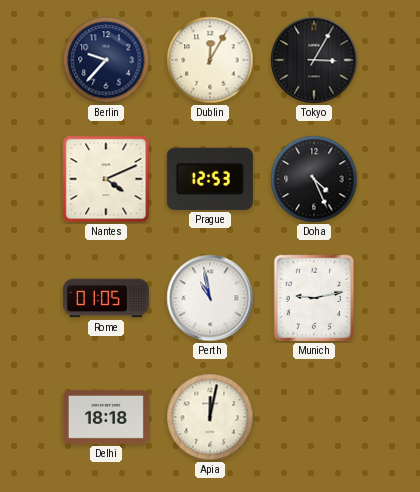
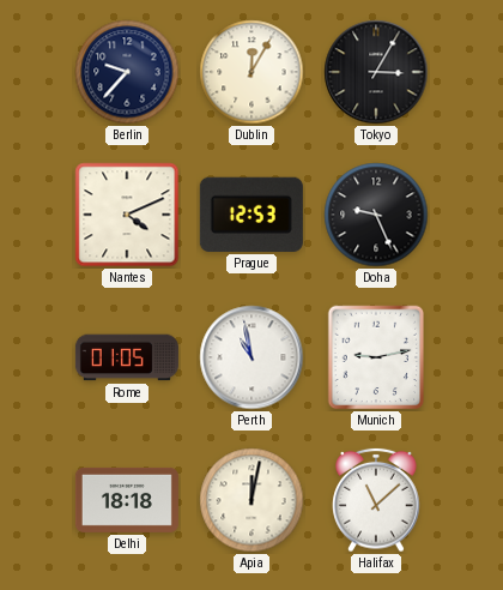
Doha: 4:26 -> 9:26
Halifax: none -> 11:08
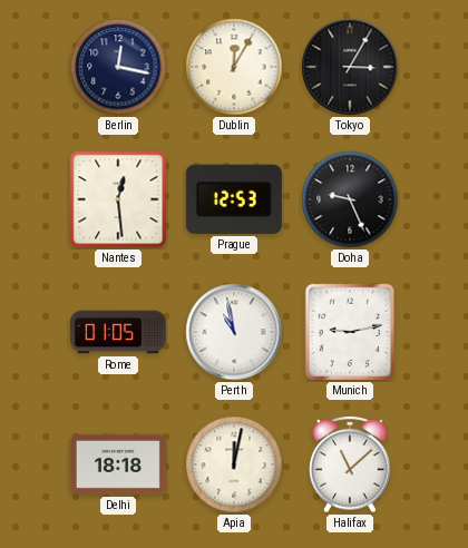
Berlin: 9:37 -> 12:17
Nantes: 4:11 -> 12:29
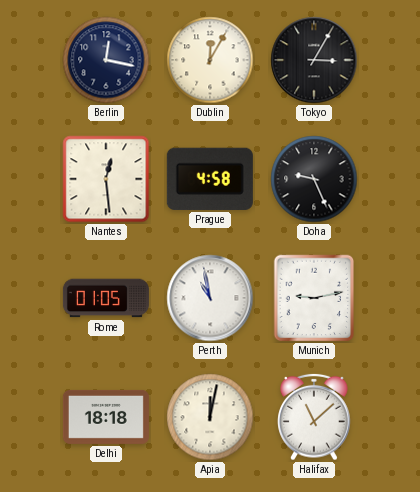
Prague: 12:53 -> 4:58
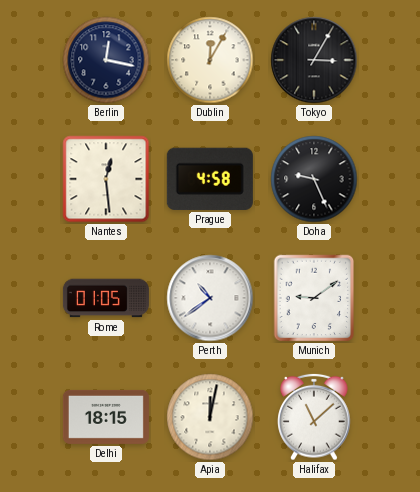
Perth: 10:58 -> 10:39
Munich: 9:13 -> 9:09
Delhi: 18:18 -> 18:15
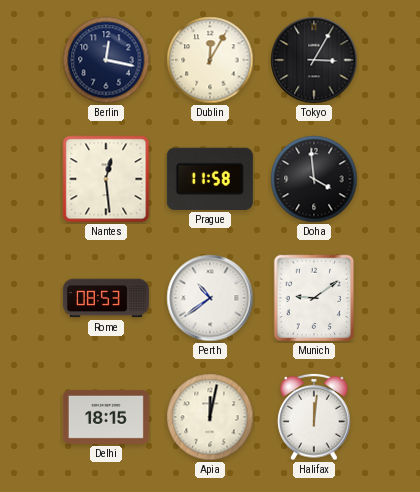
Prague: 4:58 -> 11:58
Doha: 9:26 -> 3:59
Rome: 01:05 -> 08:53
Halifax: 11:08 -> 12:01
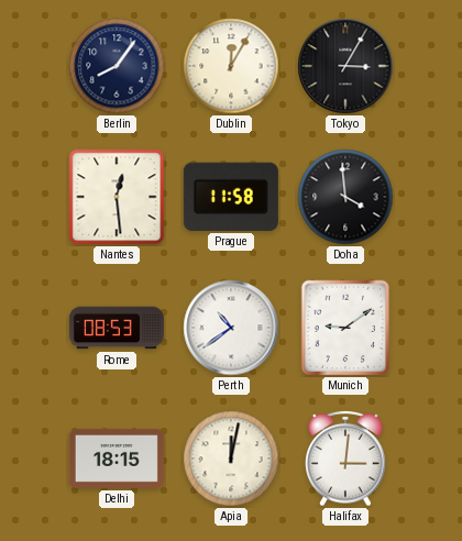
Berlin: 12:17 -> 8:06
Halifax: 12:01 -> 3:01
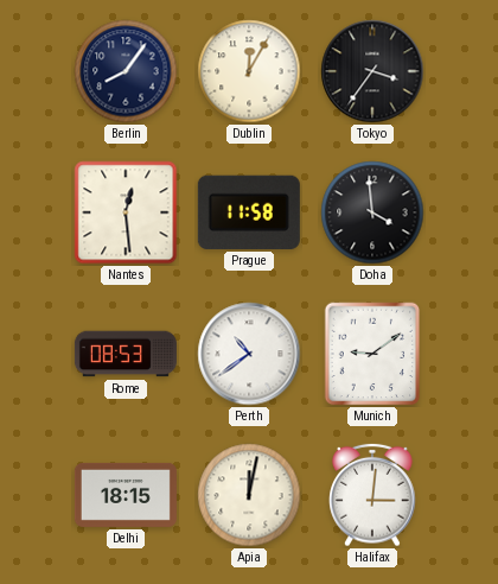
Tokyo: 3:05 -> 3:36
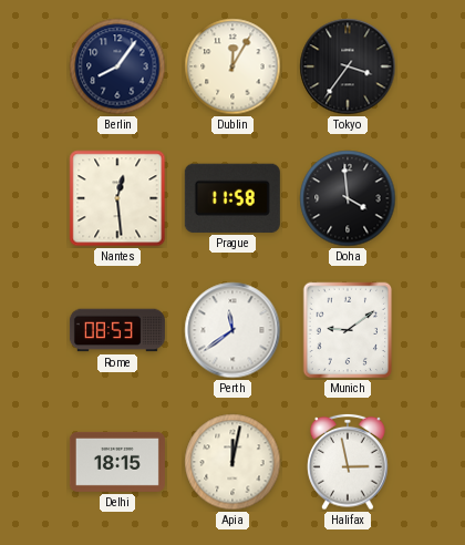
Perth: 10:39 -> 11:39
Halifax: 3:01 -> 2:58
